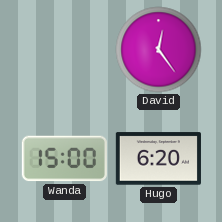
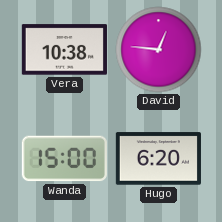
Vera: none -> 10:38
David: 12:24 -> 12:46
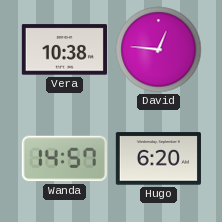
Wanda: 15:00 -> 14:57
